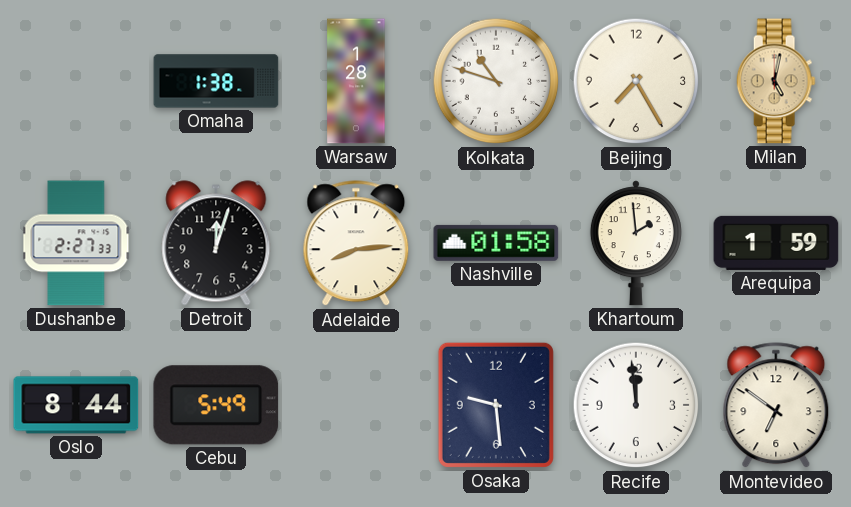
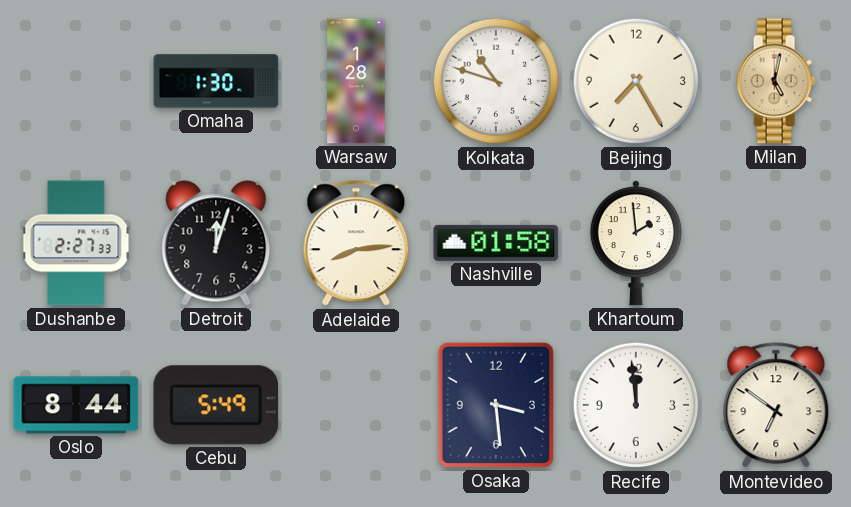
Omaha: 1:38 -> 1:30
Arequipa: 1:59 -> none
Osaka: 9:29 -> 3:29
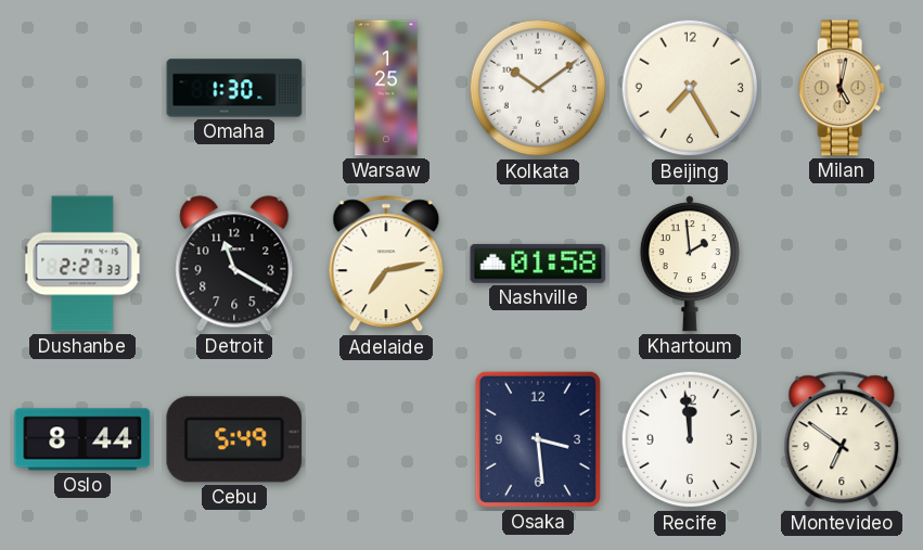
Warsaw: 1:28 -> 1:25
Kolkata: 10:48 -> 10:09
Detroit: 12:03 -> 11:20
Adelaide: 8:14 -> 7:13
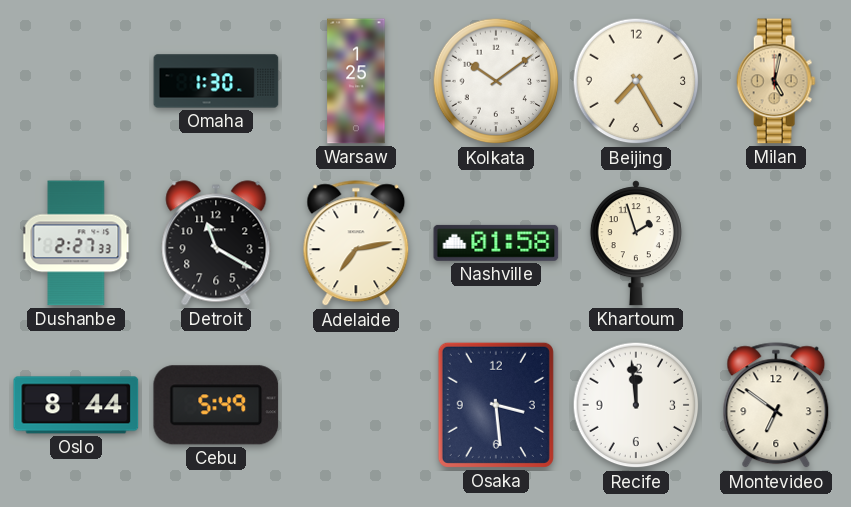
Khartoum: 1:59 -> 1:57
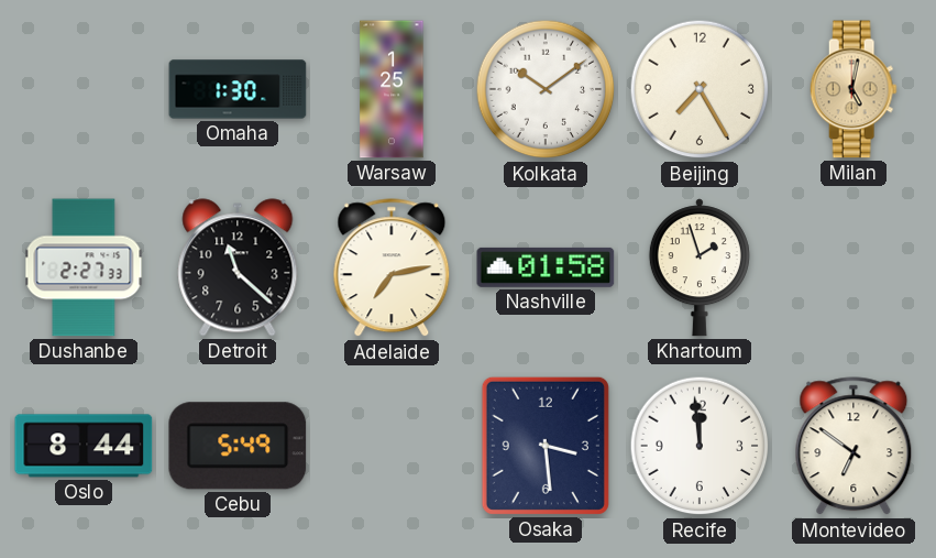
Detroit: 11:20 -> 11:22
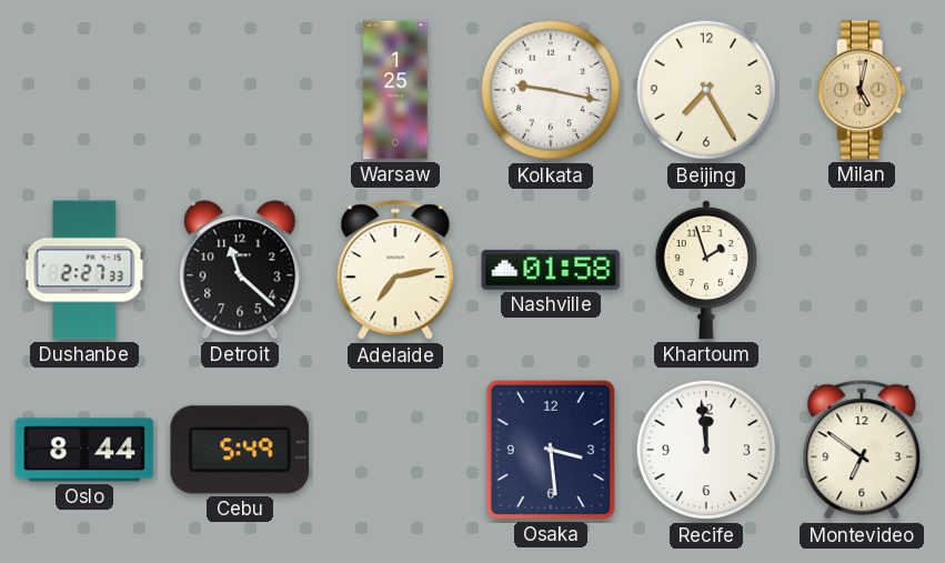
Omaha: 1:30 -> none
Kolkata: 10:09 -> 9:17
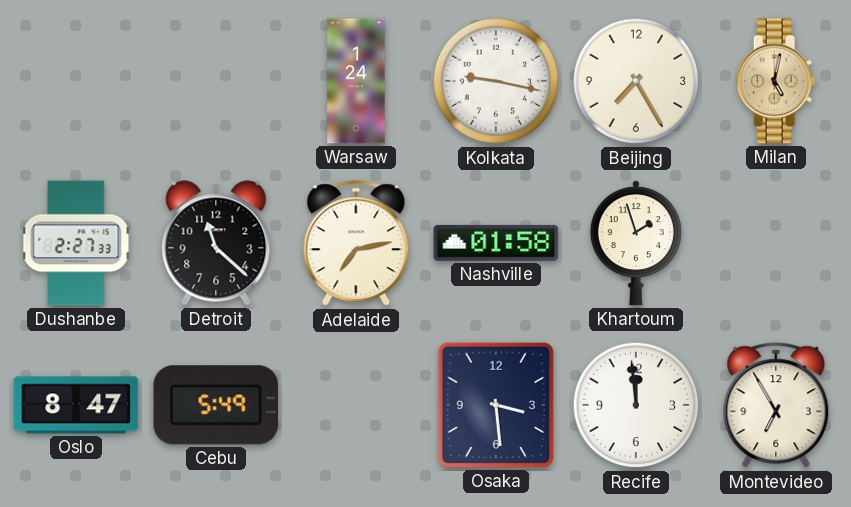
Warsaw: 1:25 -> 1:24
Oslo: 8:44 -> 8:47
Montevideo: 6:51 -> 6:55
